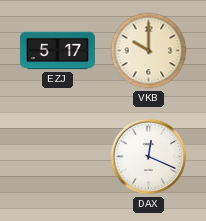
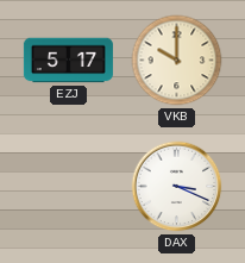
DAX: 12:19 -> 3:19
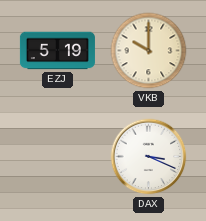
EZJ: 5:17 -> 5:19
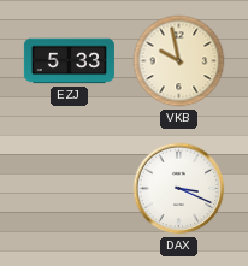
EZJ: 5:19 -> 5:33
VKB: 10:00 -> 9:58
